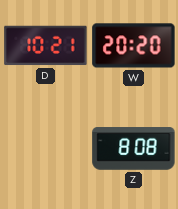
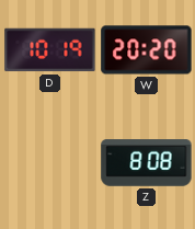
D: 10:21 -> 10:19
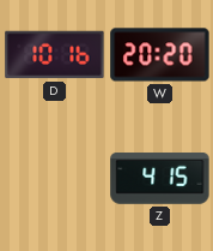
D: 10:19 -> 10:16
Z: 8:08 -> 4:15
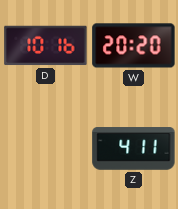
Z: 4:15 -> 4:11
